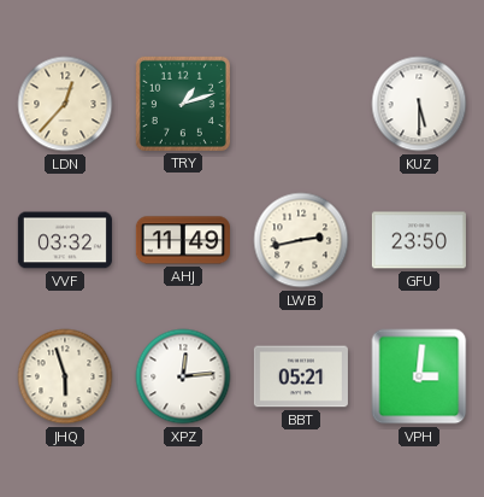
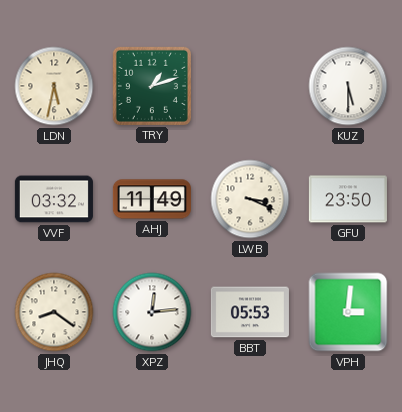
LDN: 12:37 -> 5:32
LWB: 2:43 -> 3:19
JHQ: 5:57 -> 8:21
BBT: 05:21 -> 05:53
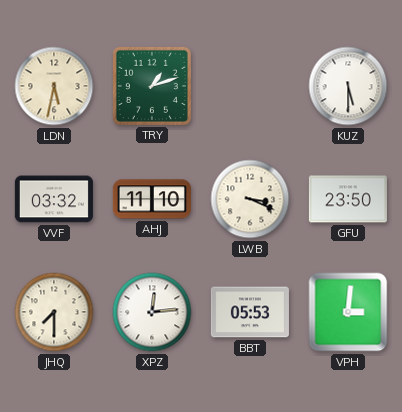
AHJ: 11:49 -> 11:10
JHQ: 8:21 -> 7:30
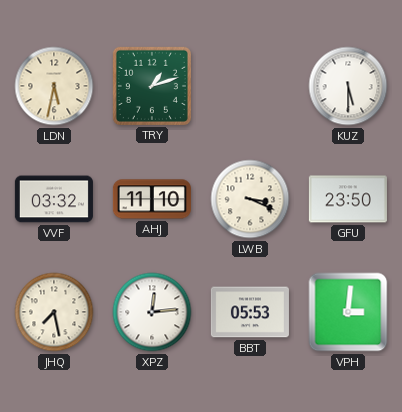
JHQ: 7:30 -> 7:28
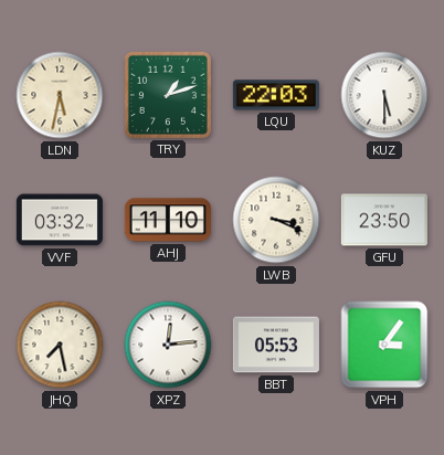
LQU: none -> 22:03
VPH: 3:01 -> 3:06
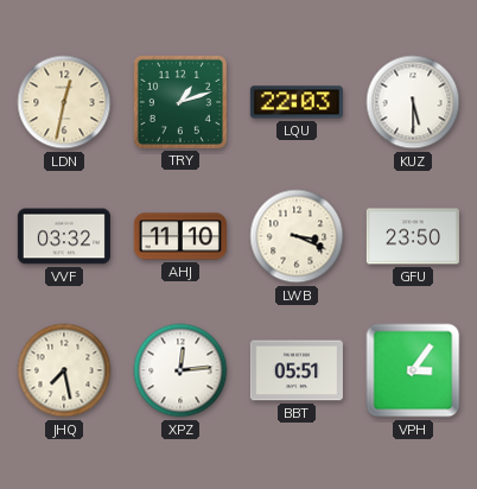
LDN: 5:32 -> 12:32
BBT: 05:53 -> 05:51
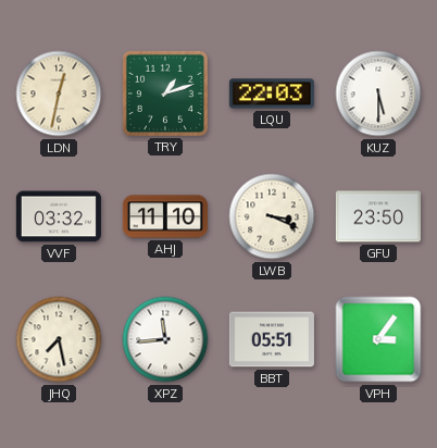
XPZ: 12:14 -> 11:44
